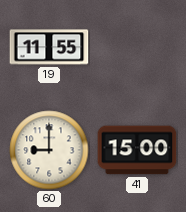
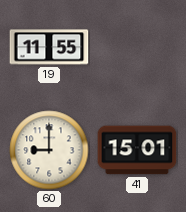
41: 15:00 -> 15:01
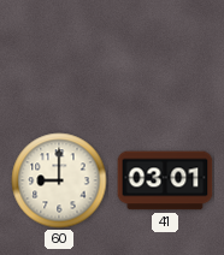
19: 11:55 -> none
41: 15:01 -> 03:01
